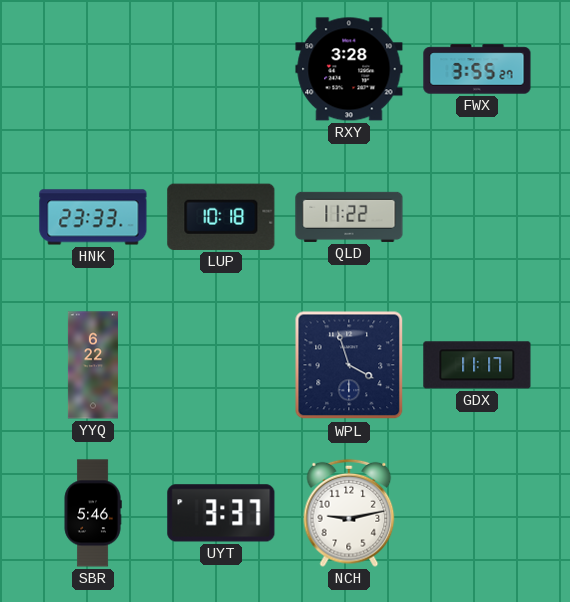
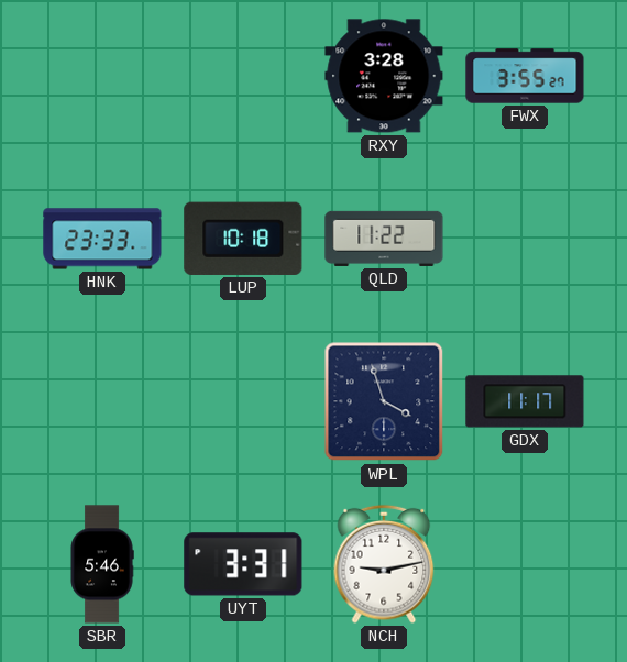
YYQ: 6:22 -> none
UYT: 3:37 -> 3:31
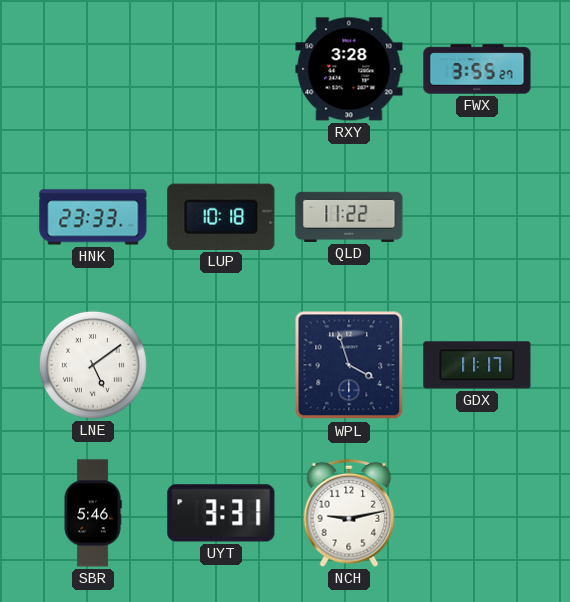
LNE: none -> 5:09
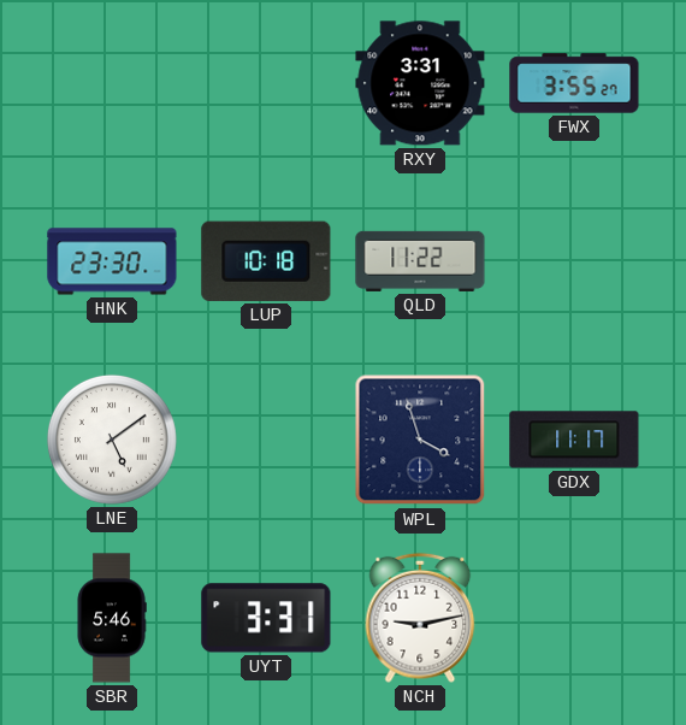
RXY: 3:28 -> 3:31
HNK: 23:33 -> 23:30
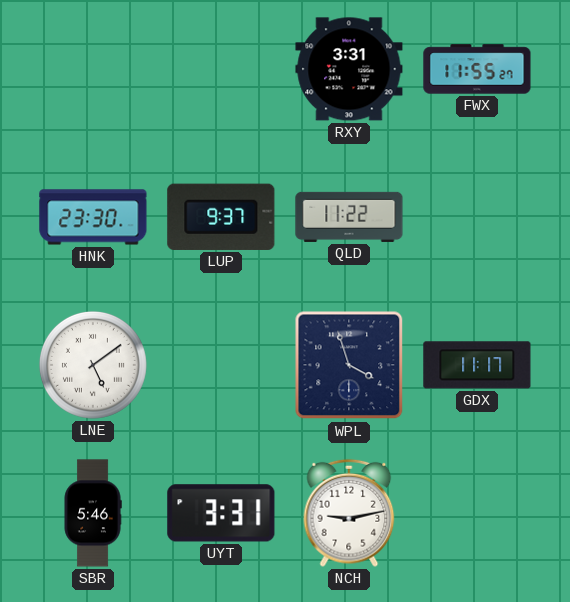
FWX: 3:55 -> 11:55
LUP: 10:18 -> 9:37
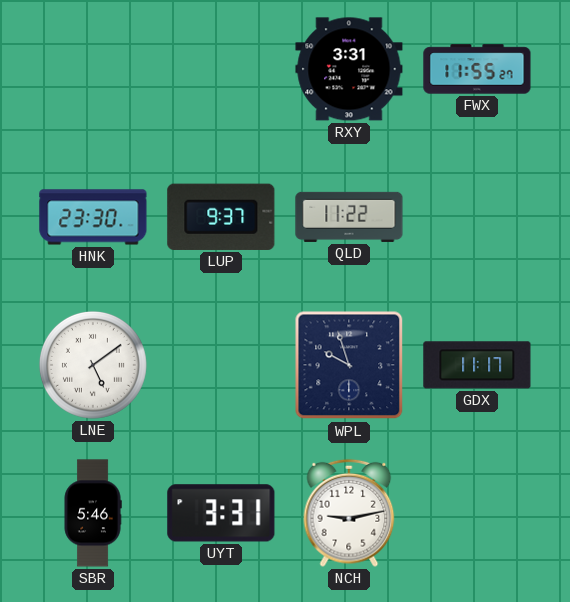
WPL: 3:57 -> 9:57
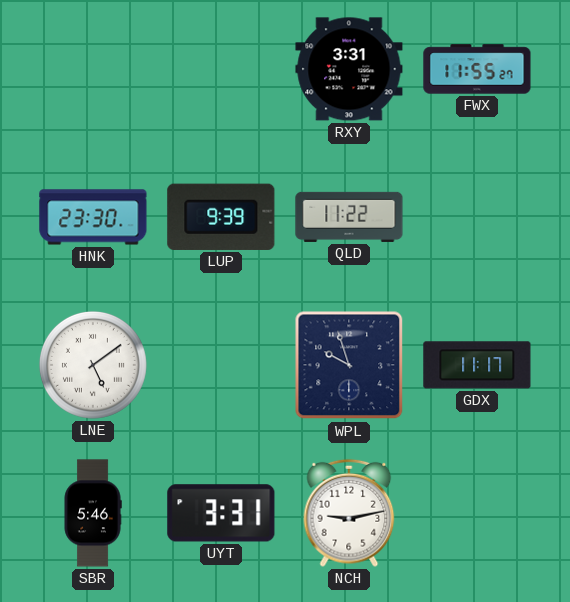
LUP: 9:37 -> 9:39
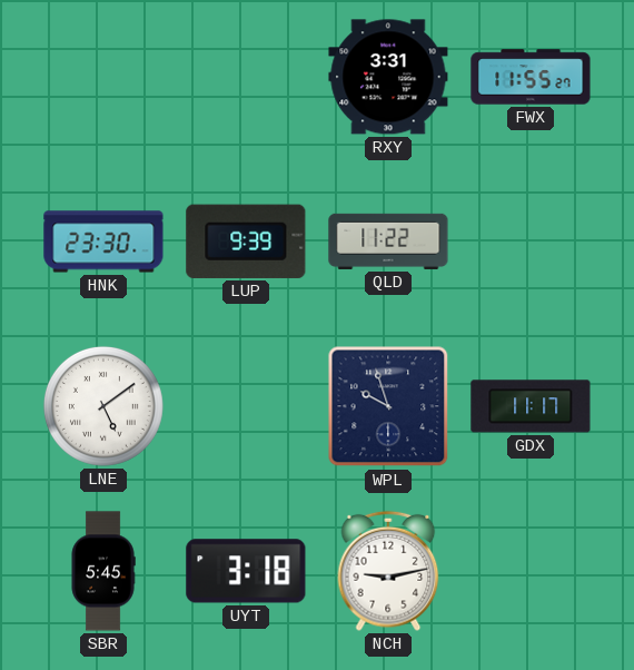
SBR: 5:46 -> 5:45
UYT: 3:31 -> 3:18
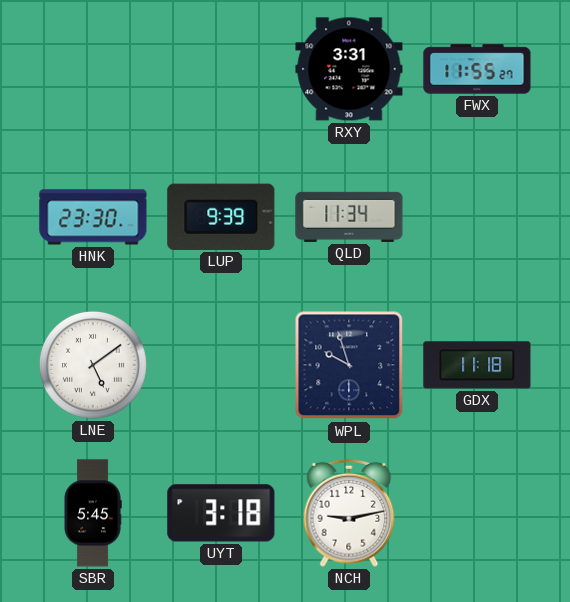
QLD: 11:22 -> 11:34
GDX: 11:17 -> 11:18
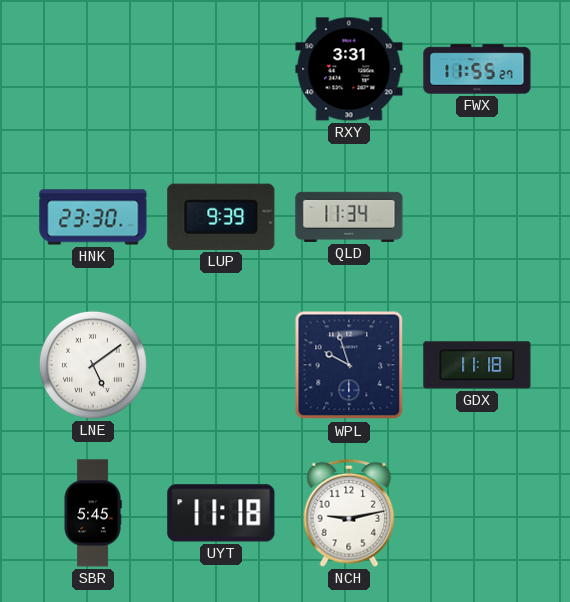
UYT: 3:18 -> 11:18
